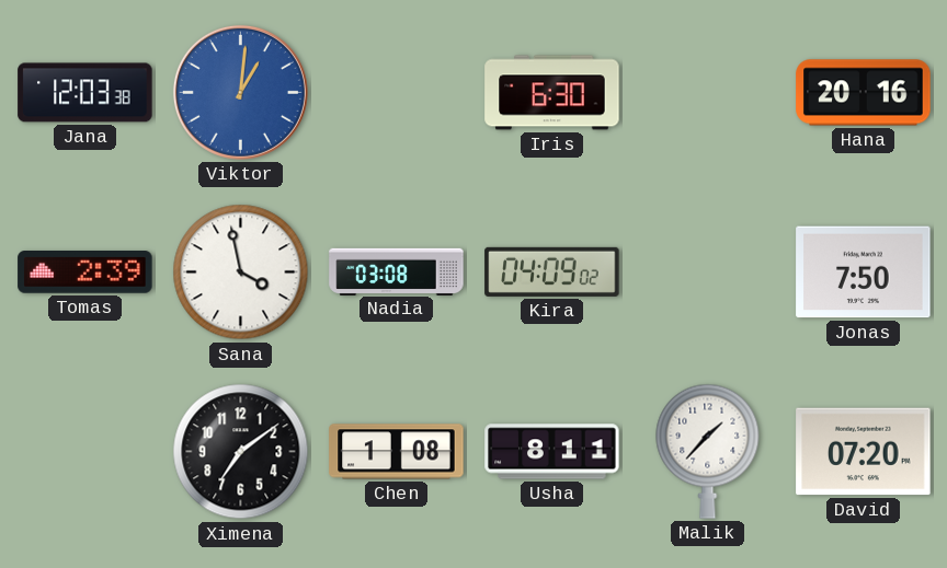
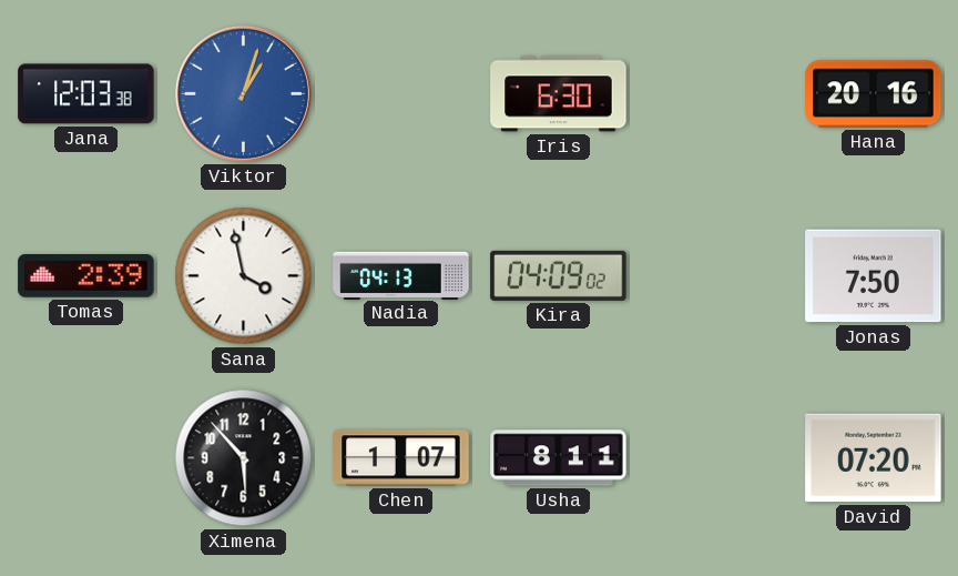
Viktor: 1:01 -> 1:03
Nadia: 03:08 -> 04:13
Ximena: 7:09 -> 5:53
Chen: 1:08 -> 1:07
Malik: 1:37 -> none
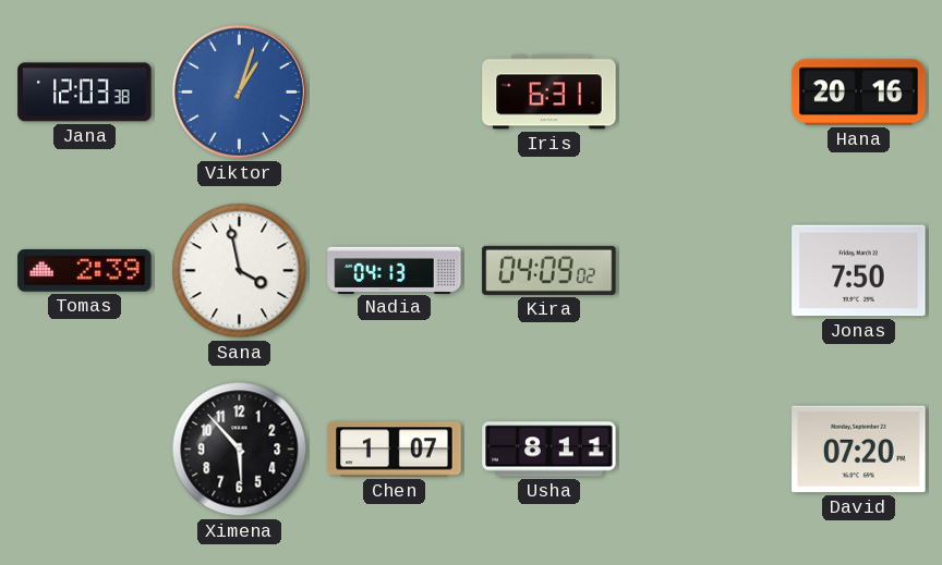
Iris: 6:30 -> 6:31
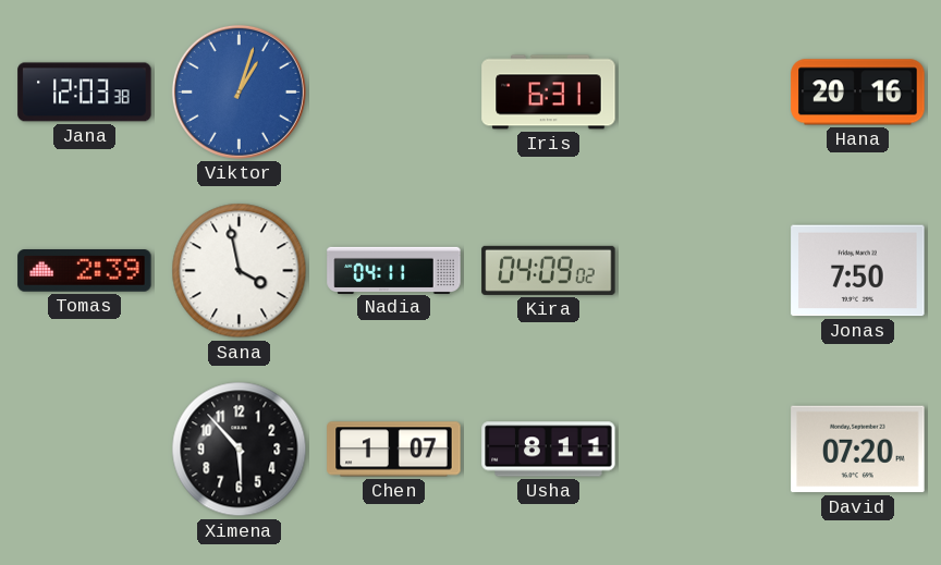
Nadia: 04:13 -> 04:11
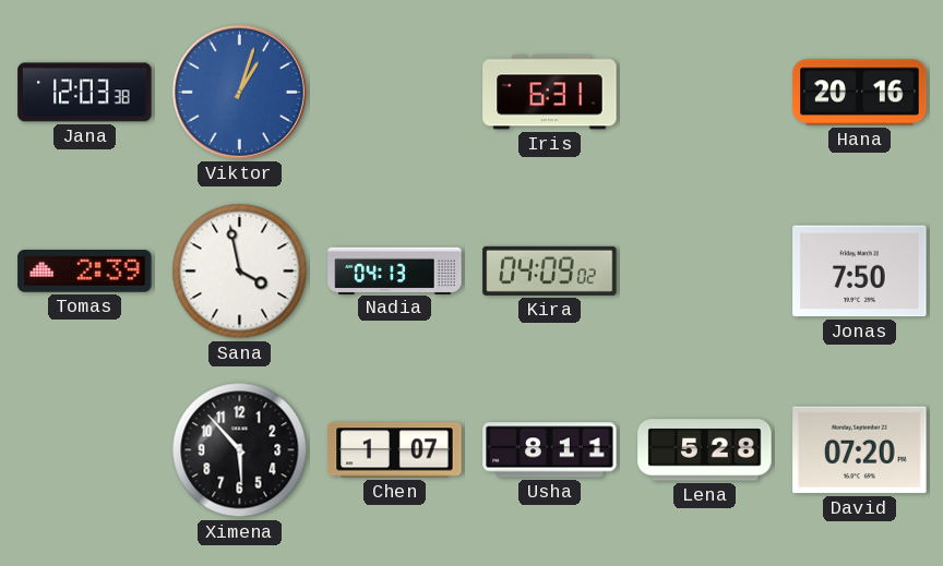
Nadia: 04:11 -> 04:13
Lena: none -> 5:28
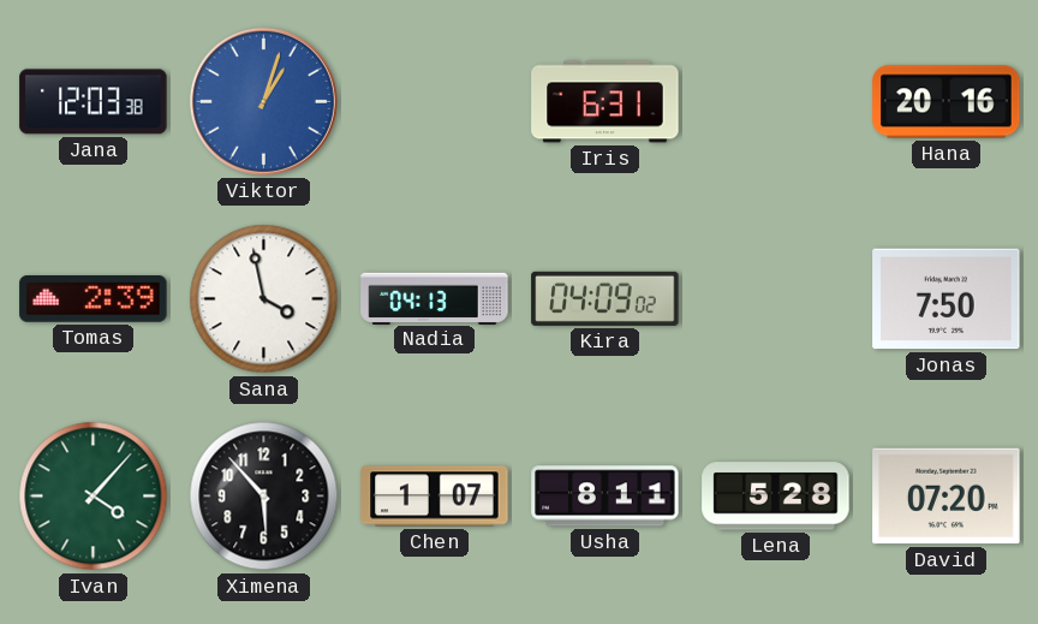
Ivan: none -> 4:07
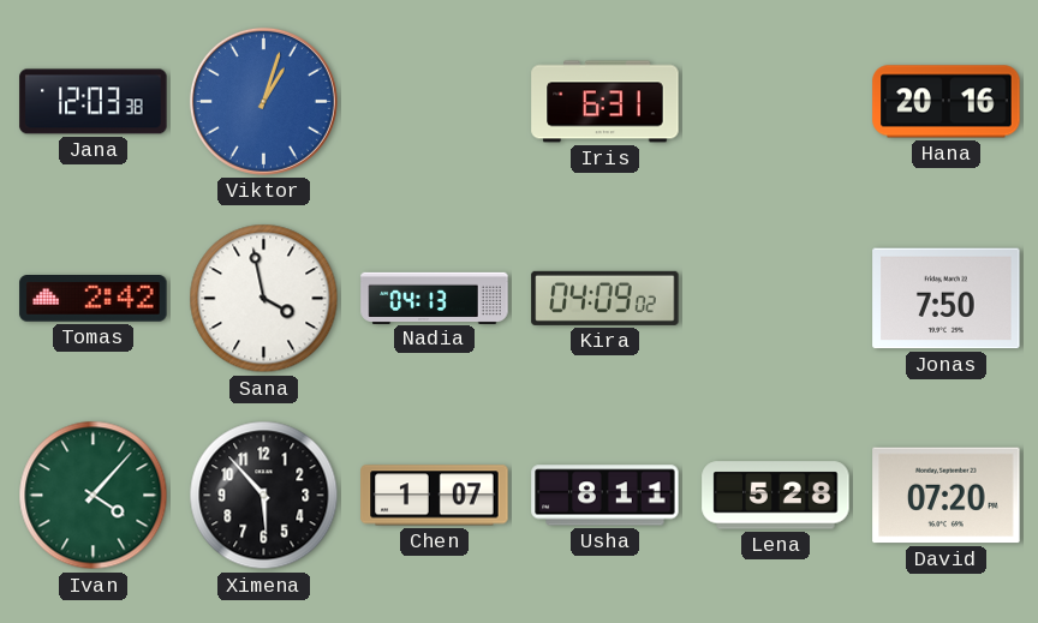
Tomas: 2:39 -> 2:42
